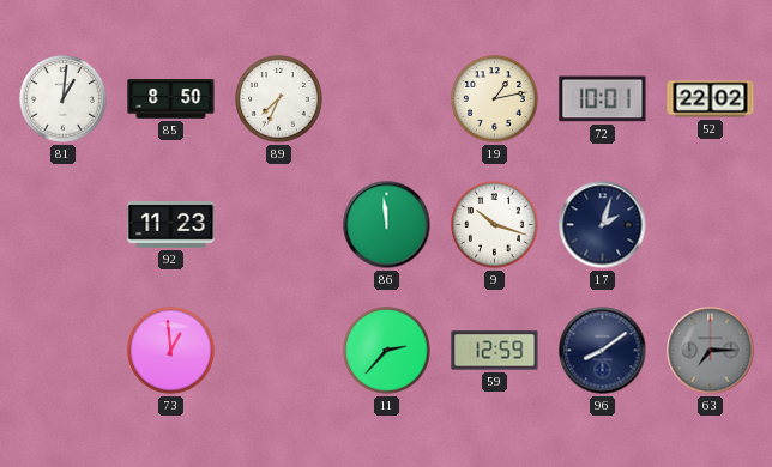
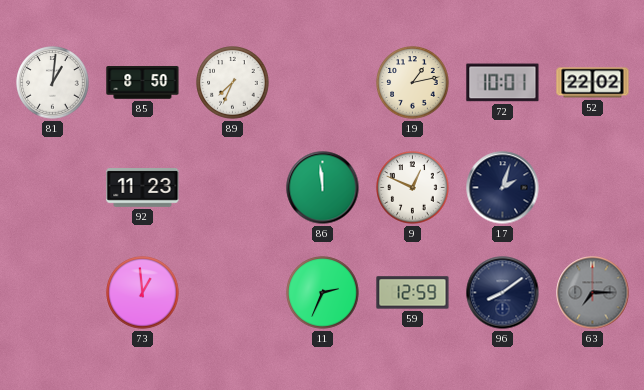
9: 10:18 -> 12:49
11: 2:37 -> 2:34
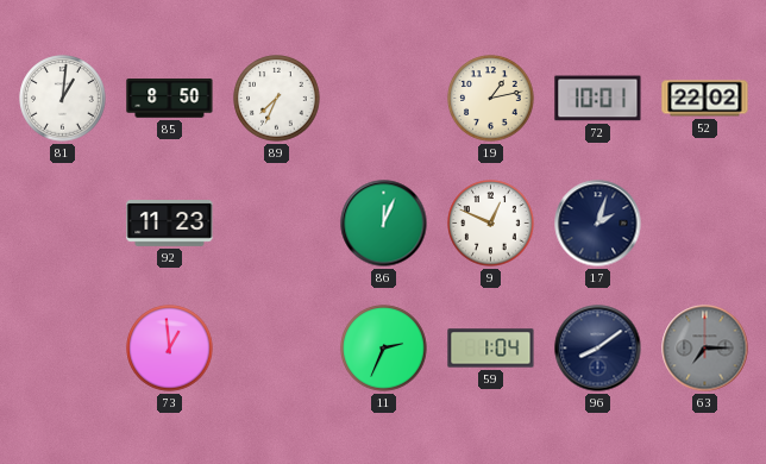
86: 11:59 -> 12:04
59: 12:59 -> 1:04
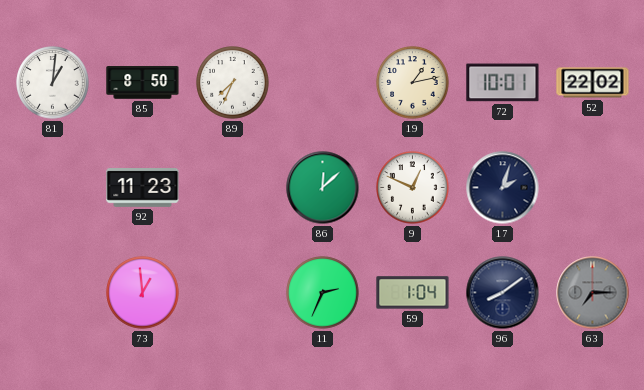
86: 12:04 -> 12:08
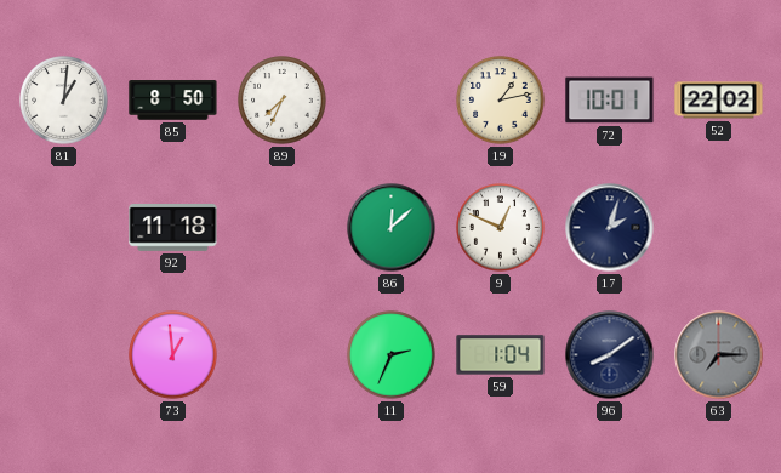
92: 11:23 -> 11:18
